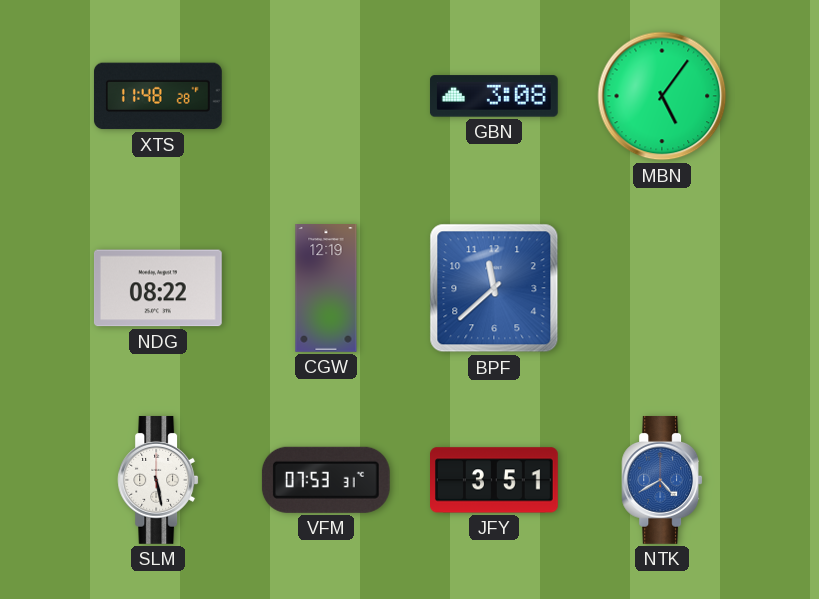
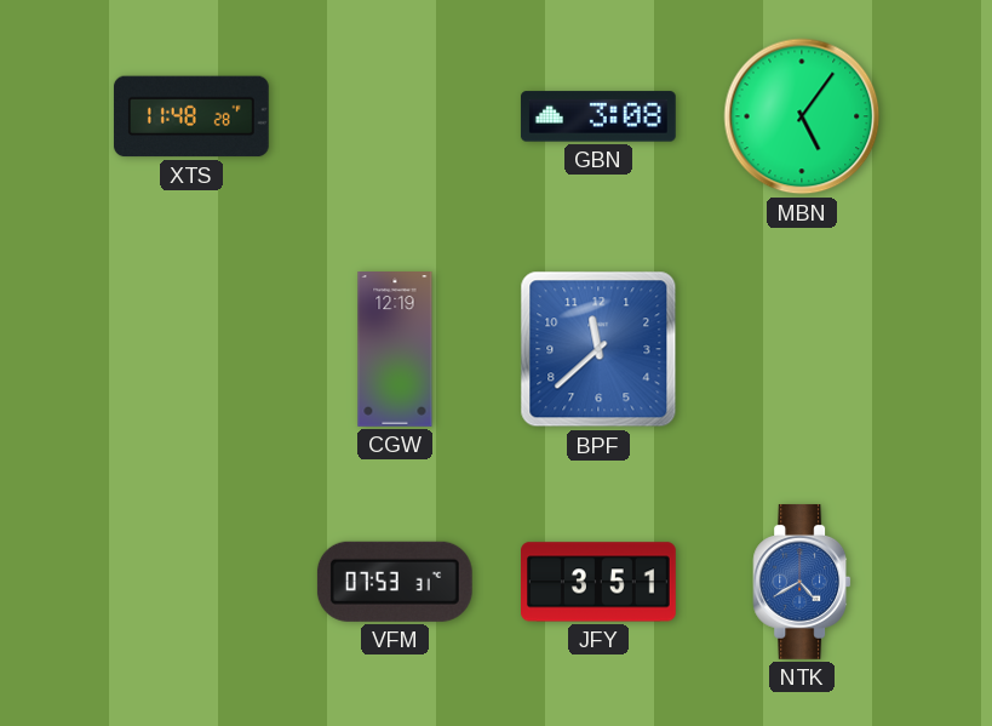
NDG: 08:22 -> none
SLM: 5:28 -> none
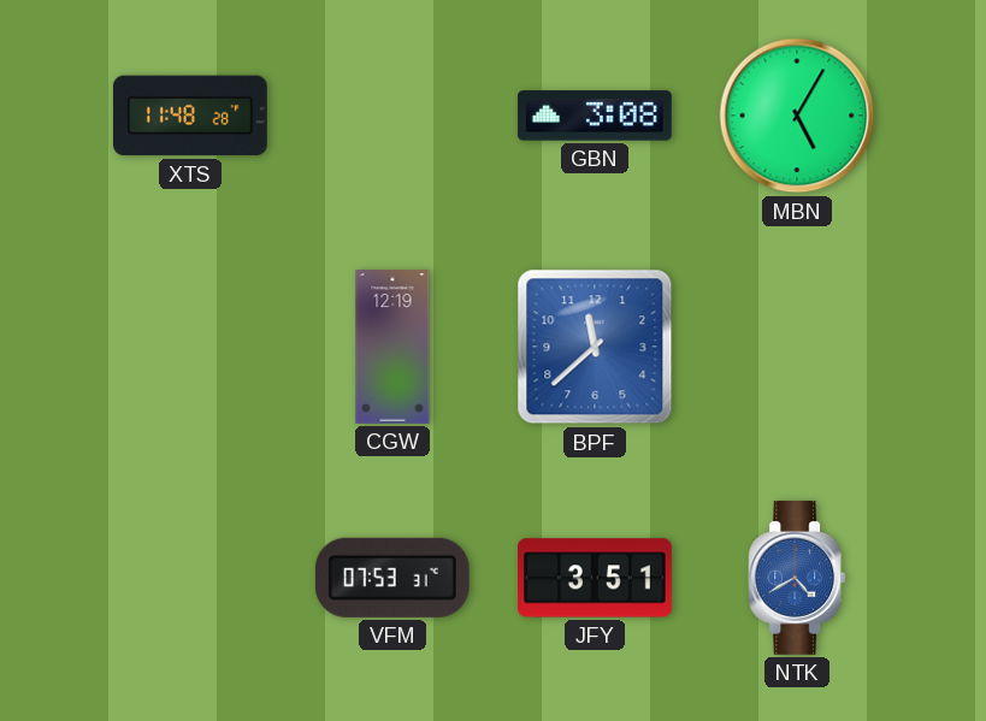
MBN: 5:06 -> 5:05
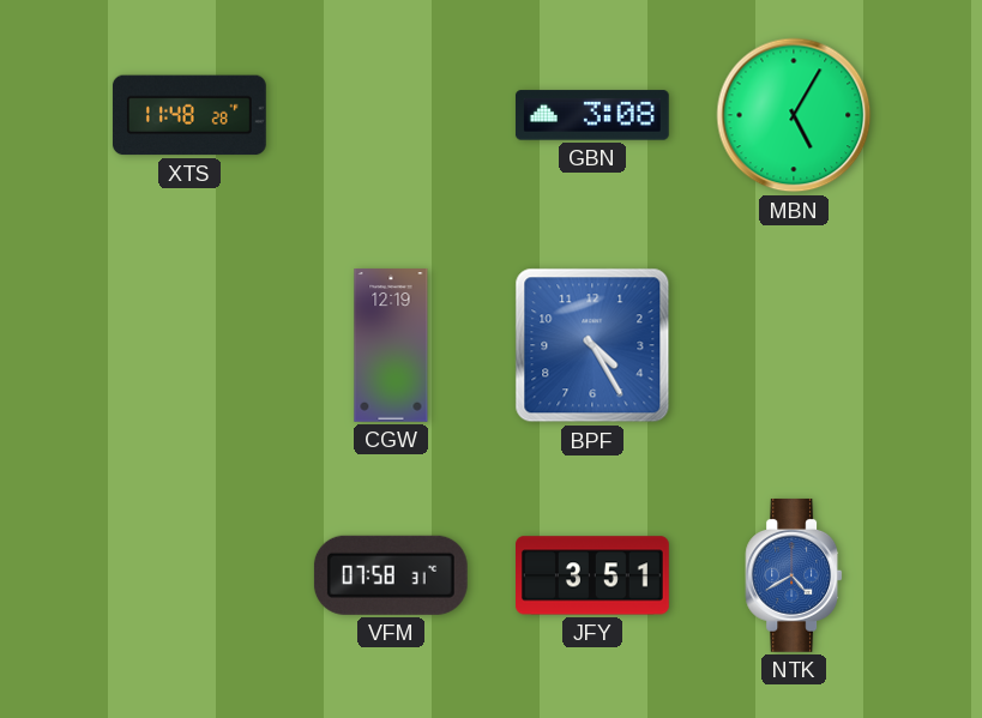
BPF: 11:38 -> 4:25
VFM: 07:53 -> 07:58
